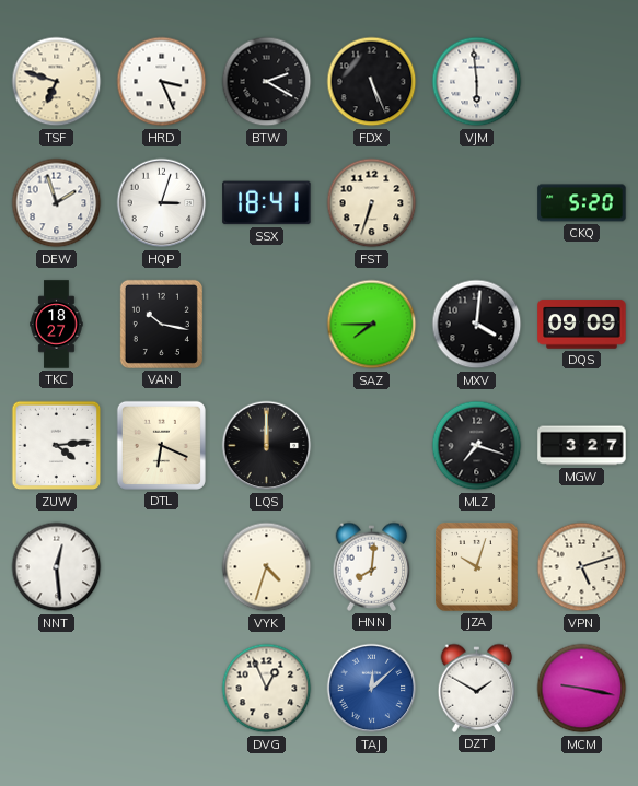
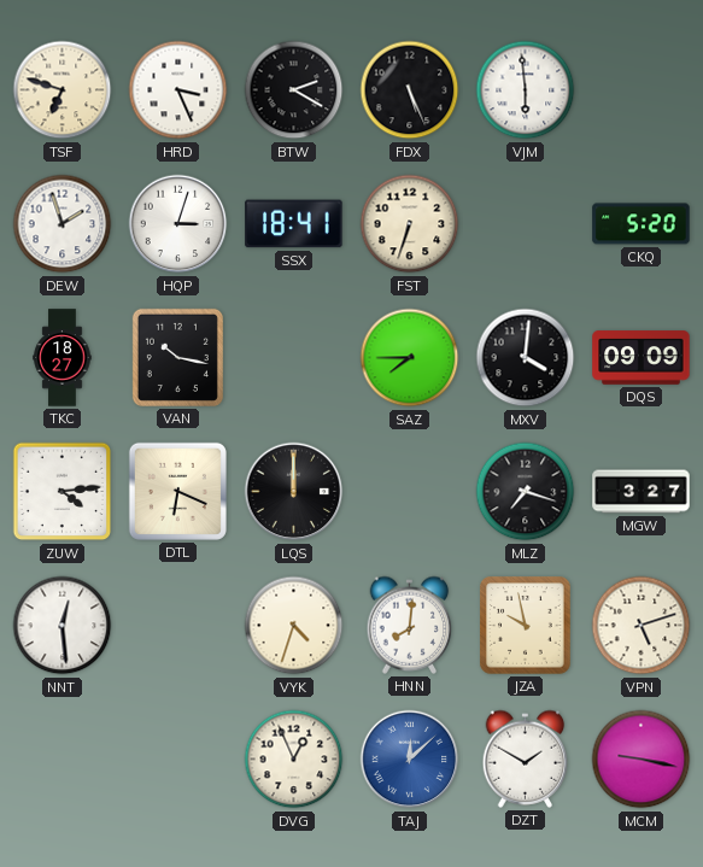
JZA: 10:03 -> 9:58
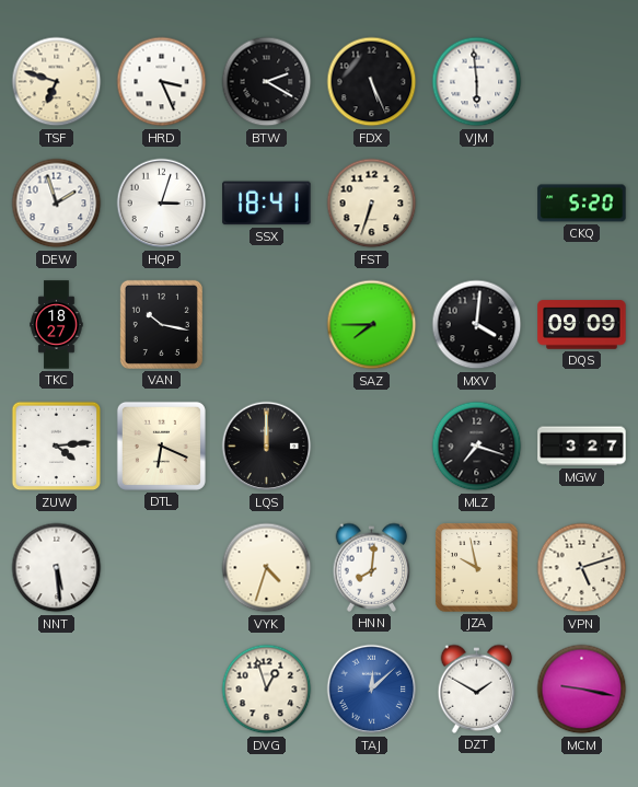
NNT: 12:29 -> 5:29
DVG: 12:56 -> 12:57
